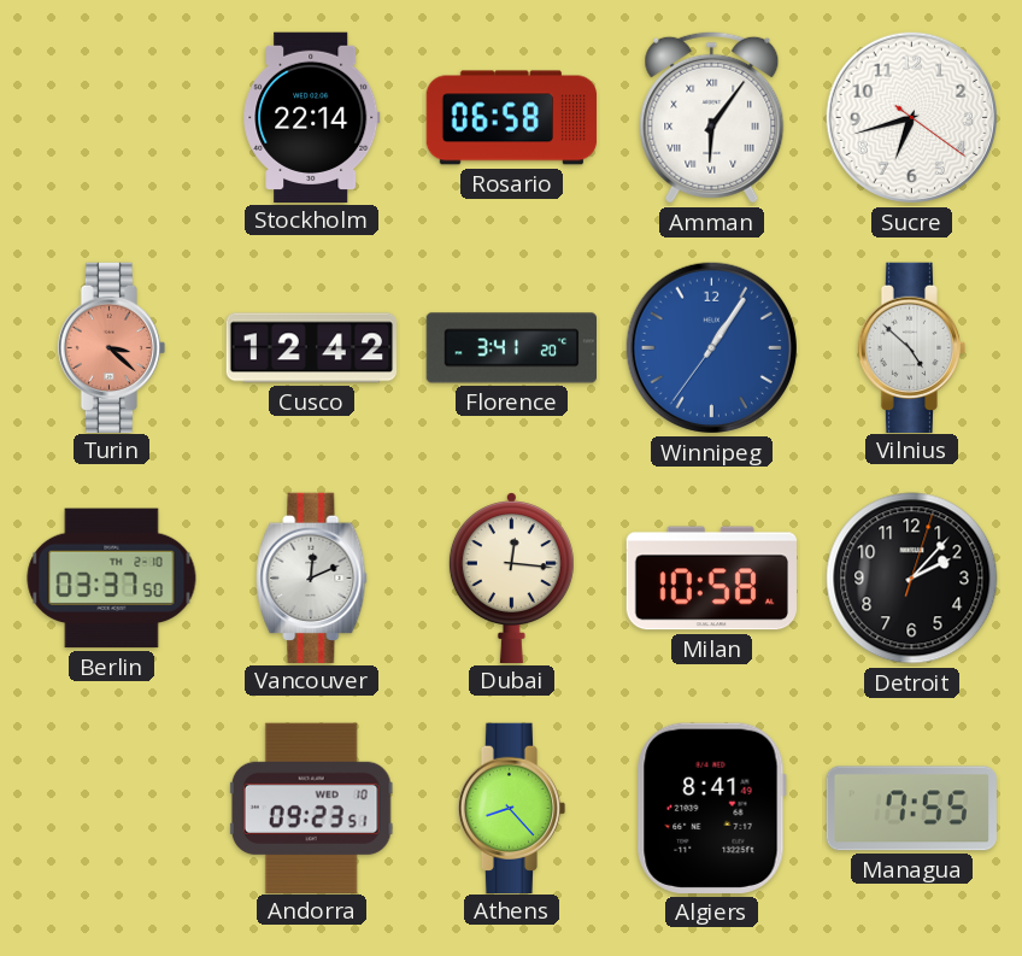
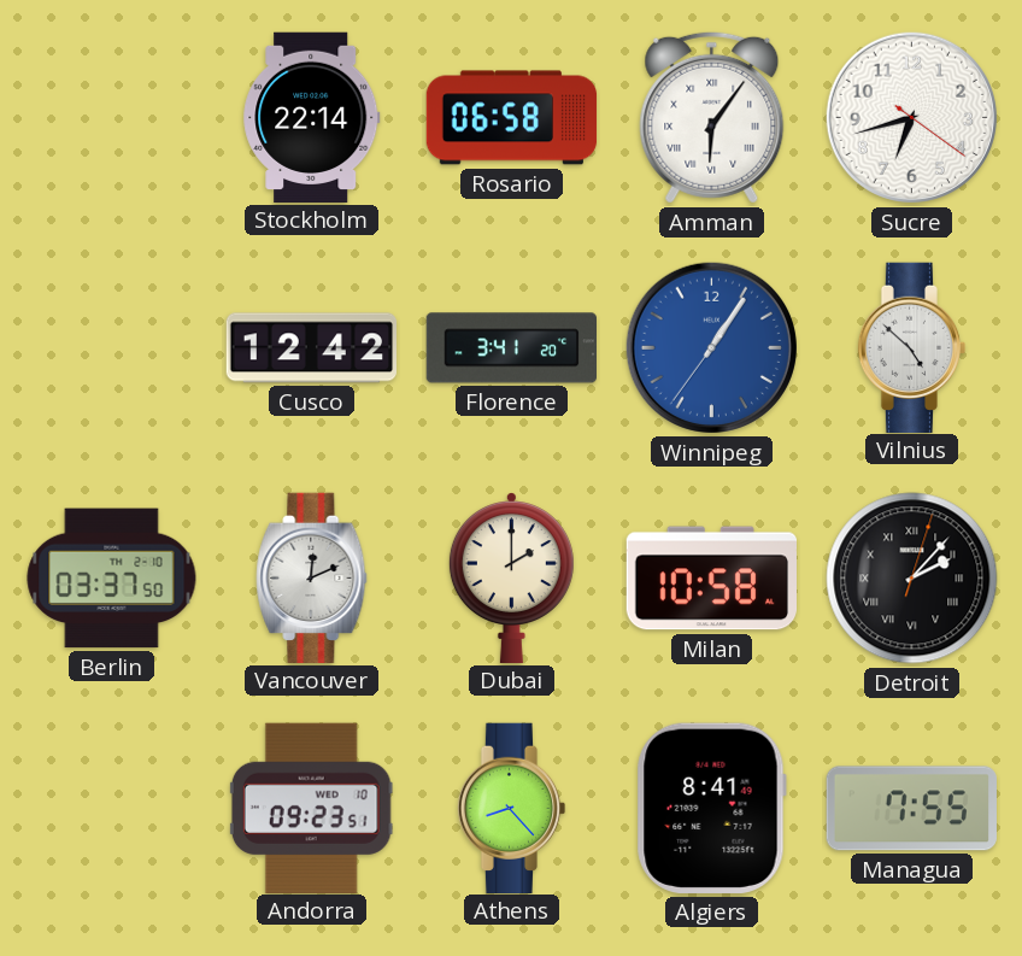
Turin: 3:22 -> none
Dubai: 12:16 -> 2:00
Detroit numerals: Arabic -> Roman
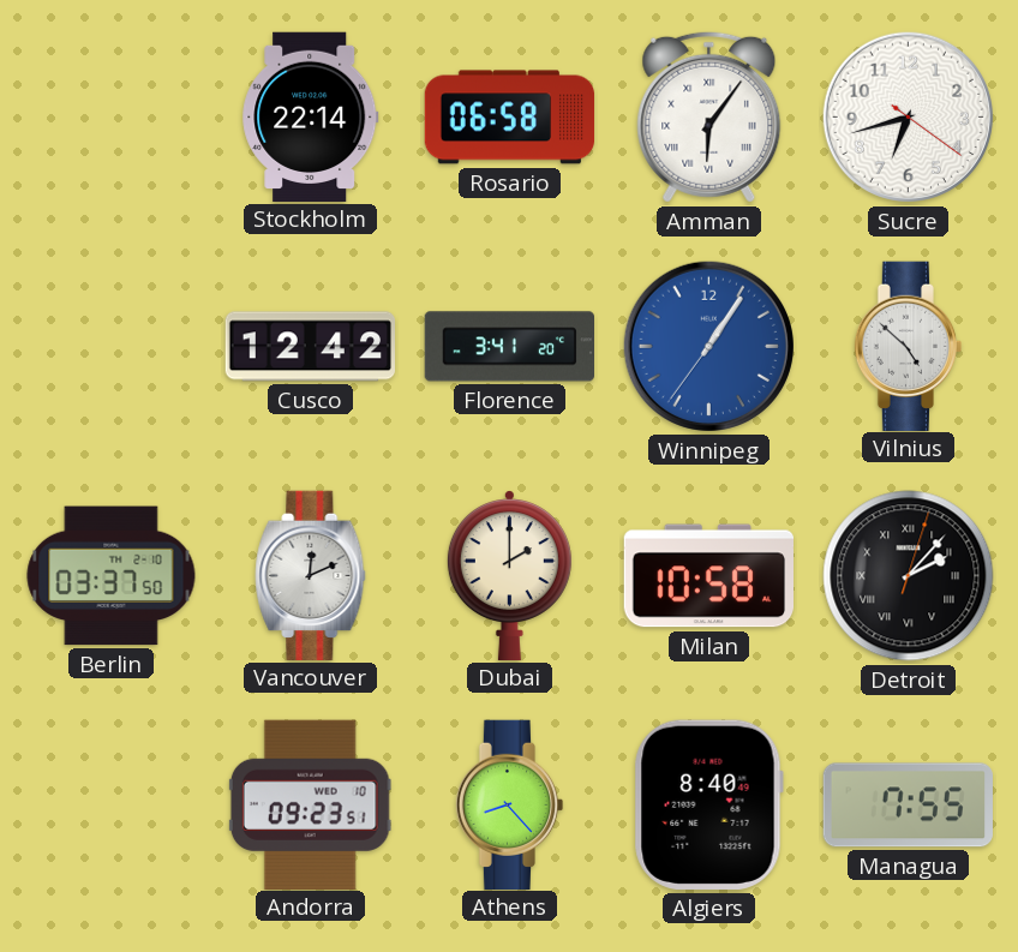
Algiers: 8:41 -> 8:40
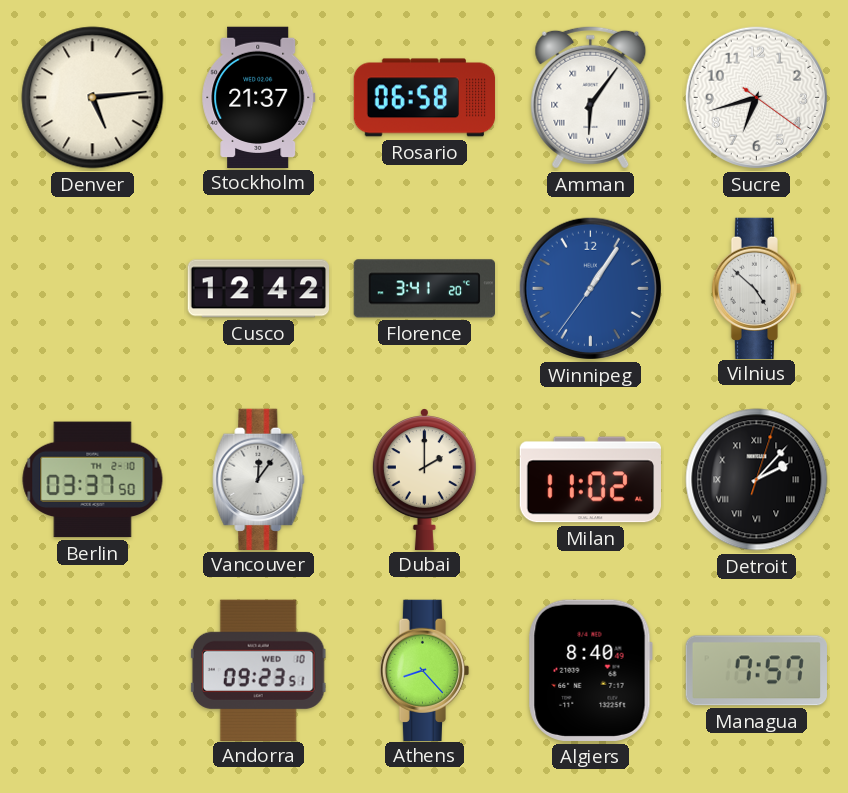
Denver: none -> 5:14
Stockholm: 22:14 -> 21:37
Vancouver: 12:11 -> 12:06
Milan: 10:58 -> 11:02
Managua: 7:55 -> 7:57
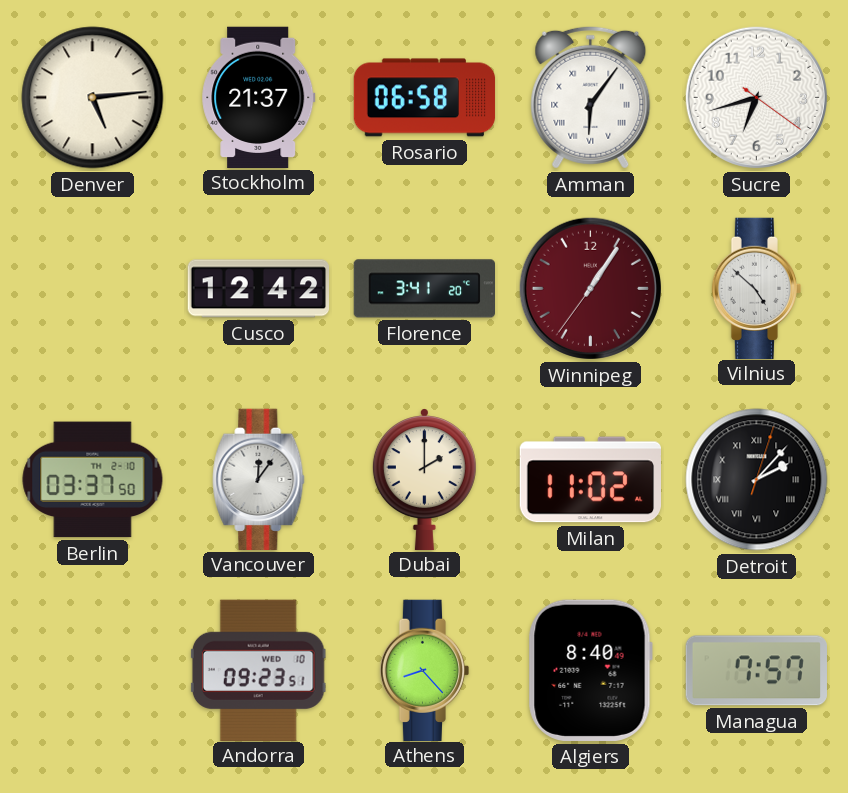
Winnipeg dial: blue -> burgundy
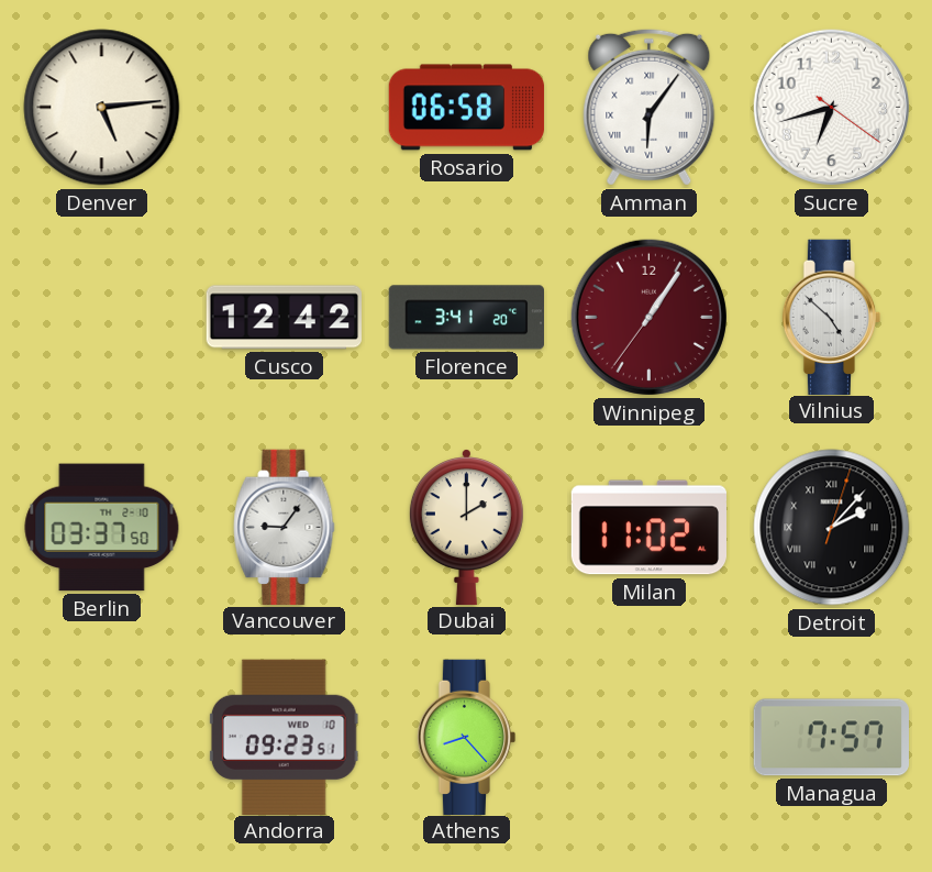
Stockholm: 21:37 -> none
Vancouver: 12:06 -> 9:06
Algiers: 8:40 -> none
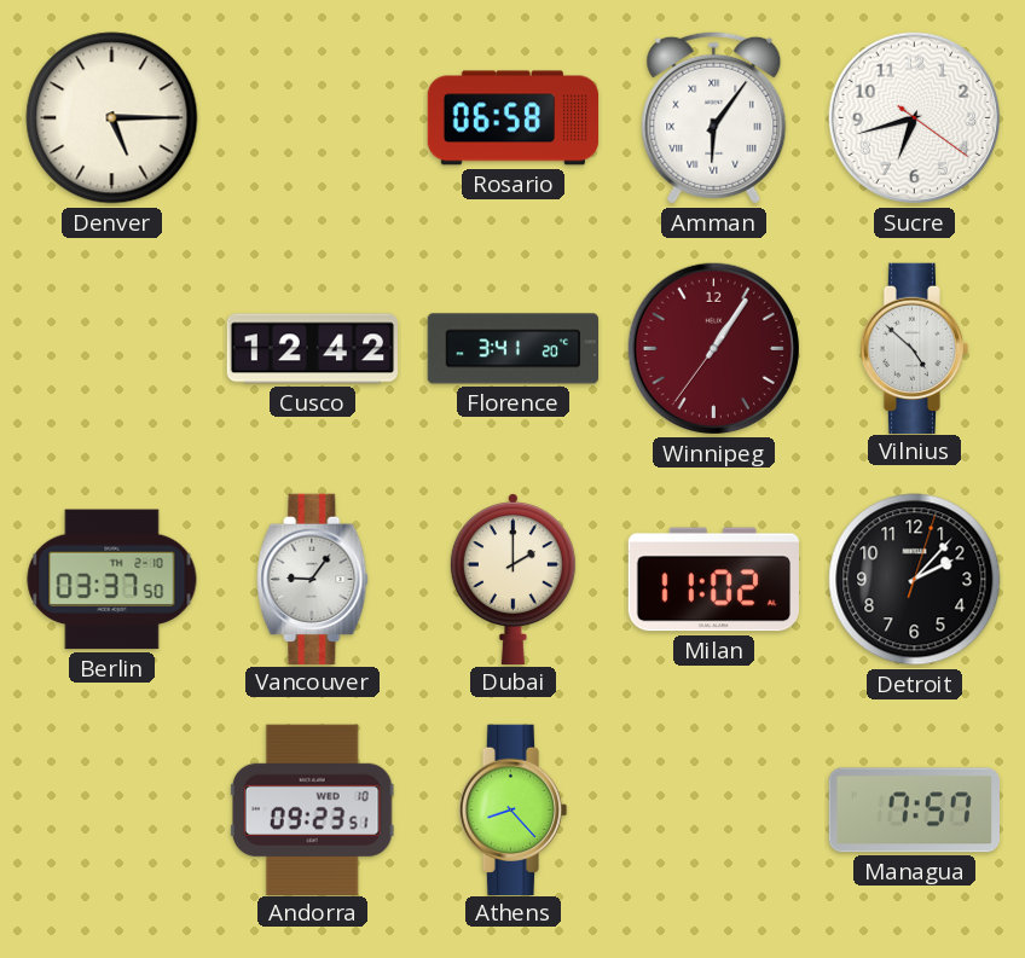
Denver: 5:14 -> 5:15
Detroit numerals: Roman -> Arabic
